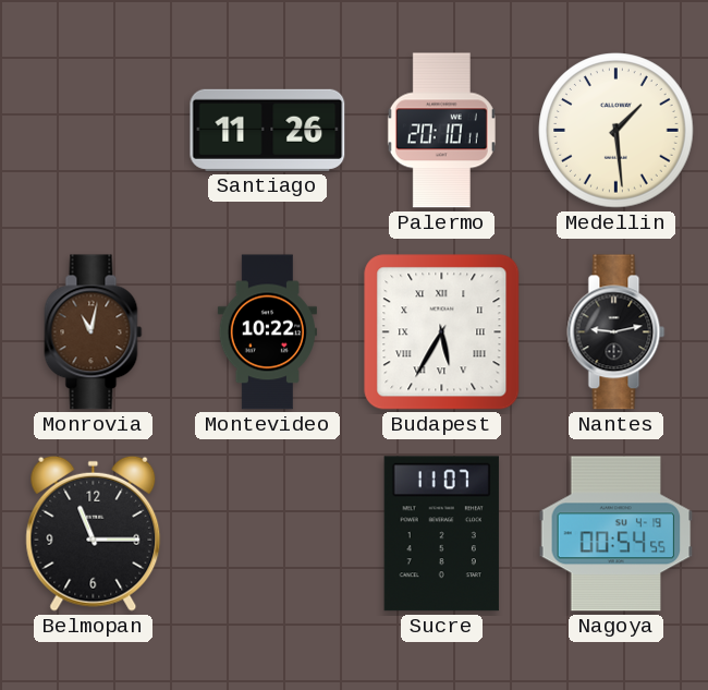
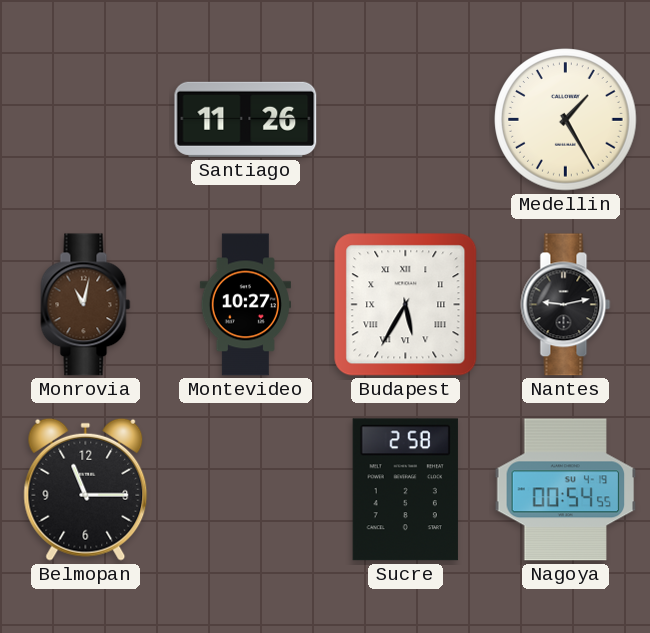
Palermo: 20:10 -> none
Medellin: 1:29 -> 1:25
Montevideo: 10:22 -> 10:27
Sucre: 11:07 -> 2:58
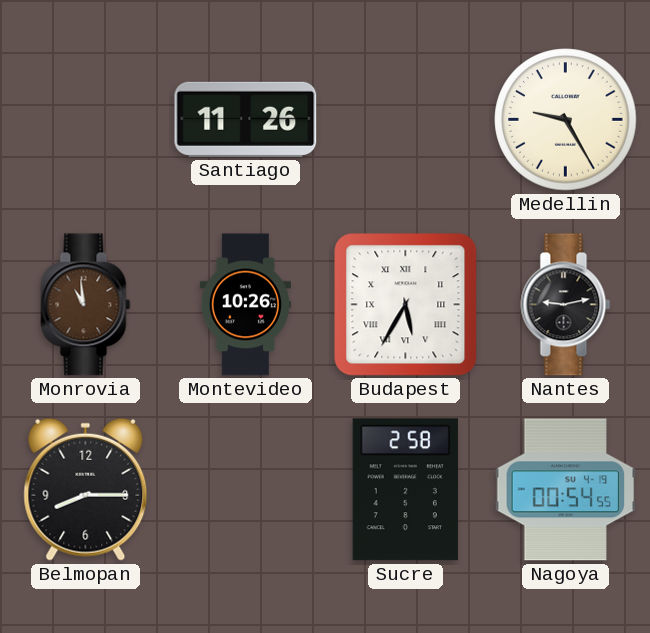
Medellin: 1:25 -> 9:25
Monrovia: 11:02 -> 10:59
Montevideo: 10:27 -> 10:26
Belmopan: 11:15 -> 8:15
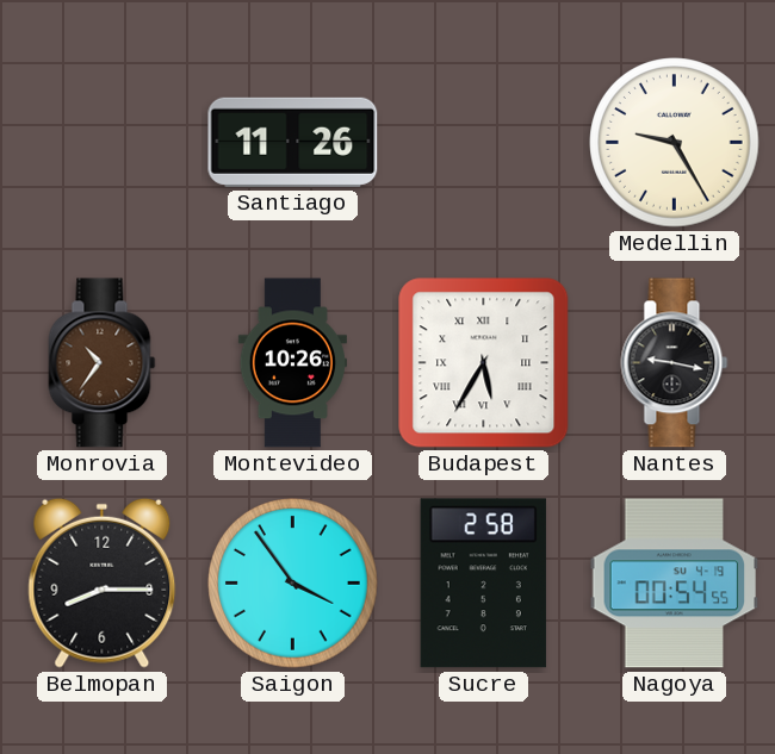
Monrovia: 10:59 -> 10:36
Nantes: 9:13 -> 9:17
Saigon: none -> 3:54
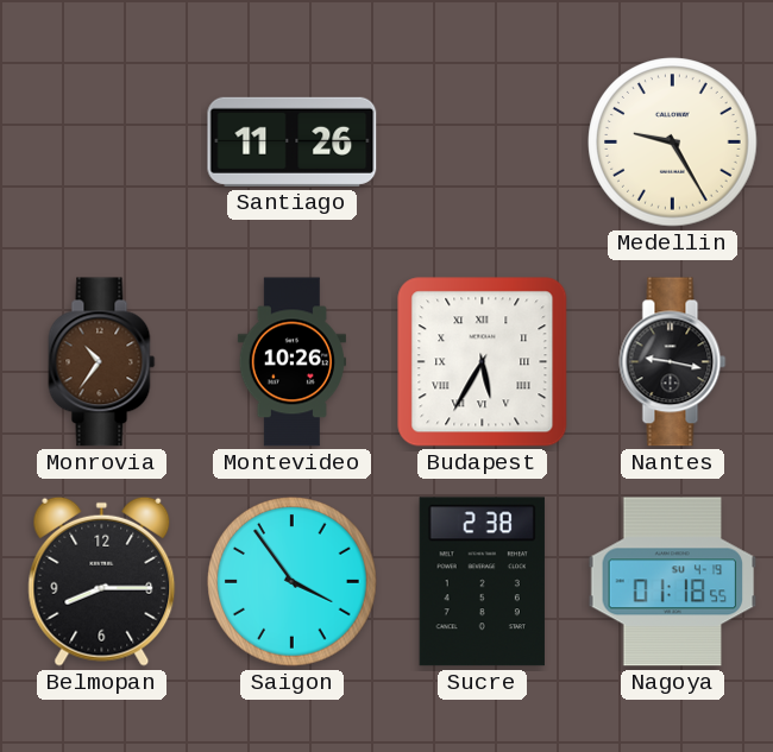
Sucre: 2:58 -> 2:38
Nagoya: 00:54 -> 01:18
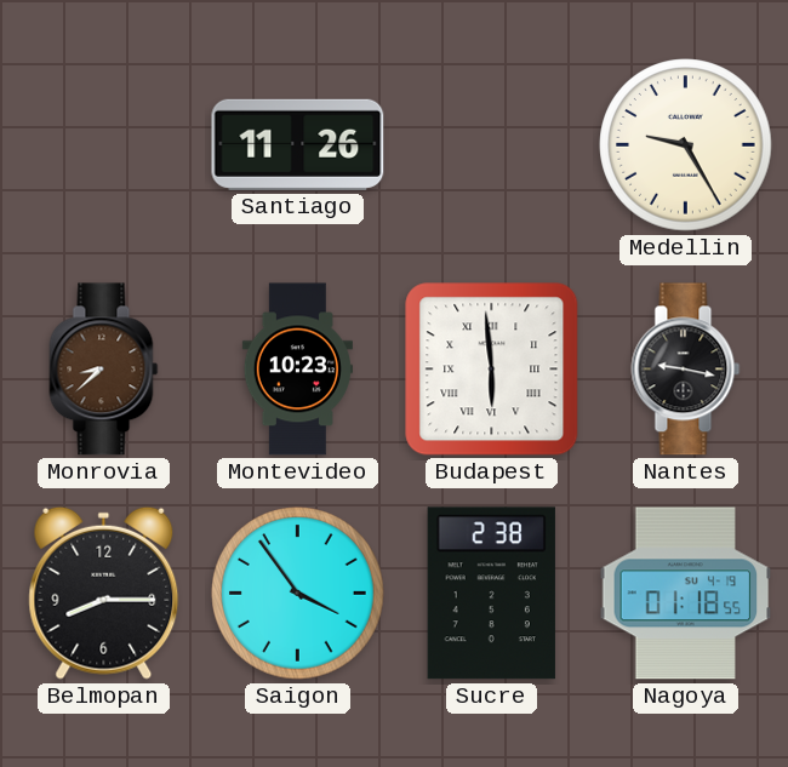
Monrovia: 10:36 -> 8:38
Montevideo: 10:26 -> 10:23
Budapest: 5:35 -> 5:59
